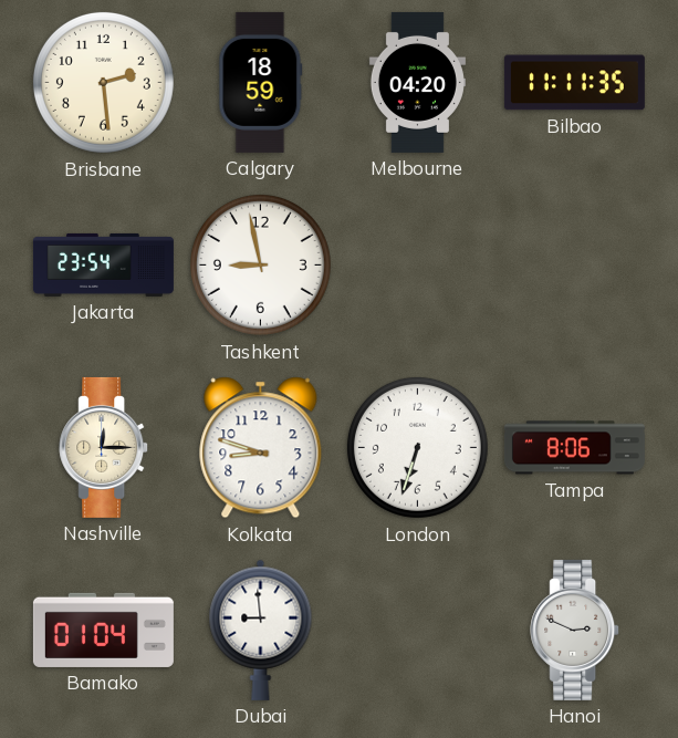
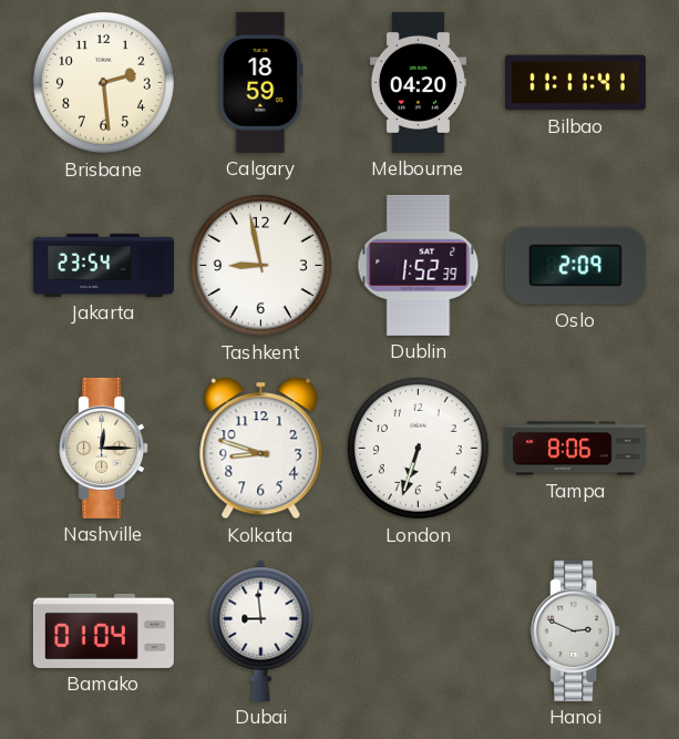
Bilbao: 11:11:35 -> 11:11:41
Dublin: none -> 1:52
Oslo: none -> 2:09
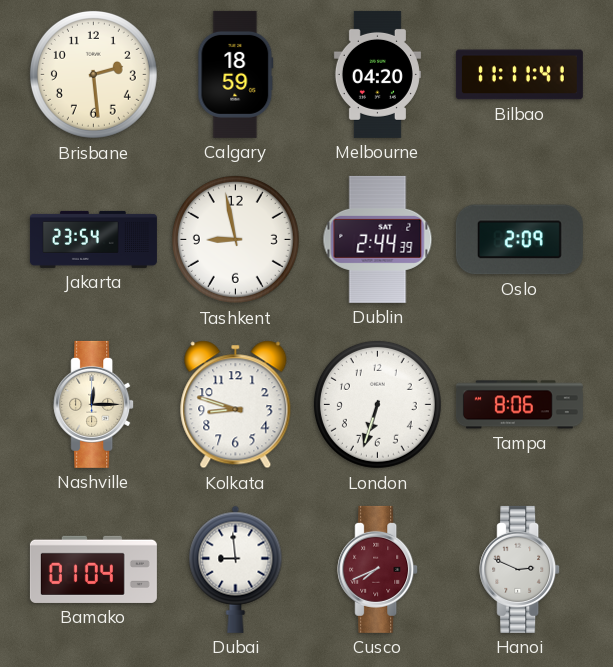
Dublin: 1:52 -> 2:44
Cusco: none -> 7:41
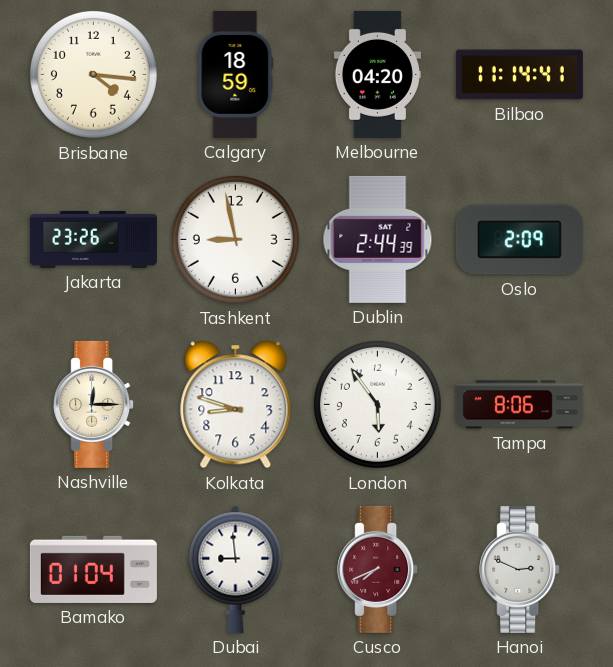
Brisbane: 2:29 -> 4:16
Bilbao: 11:11 -> 11:14
Jakarta: 23:54 -> 23:26
London: 6:33 -> 5:54
